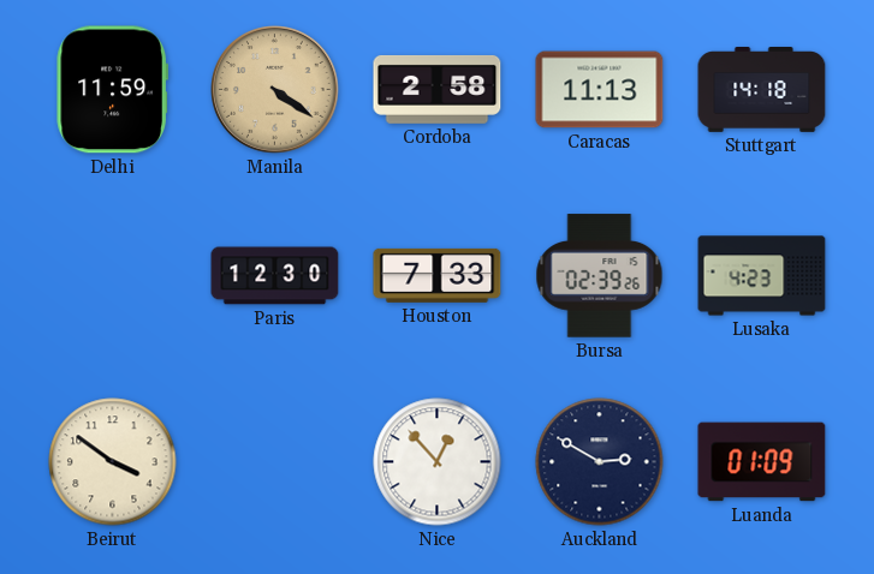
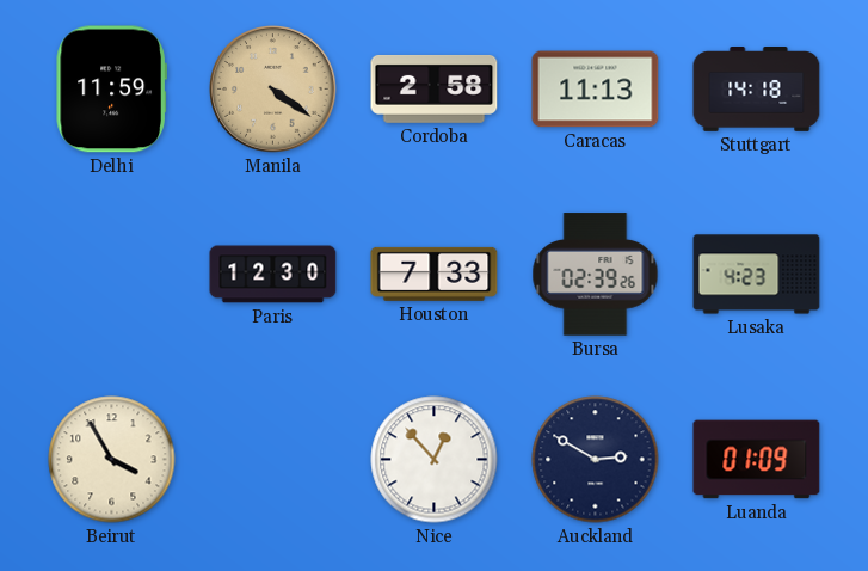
Beirut: 3:51 -> 3:55
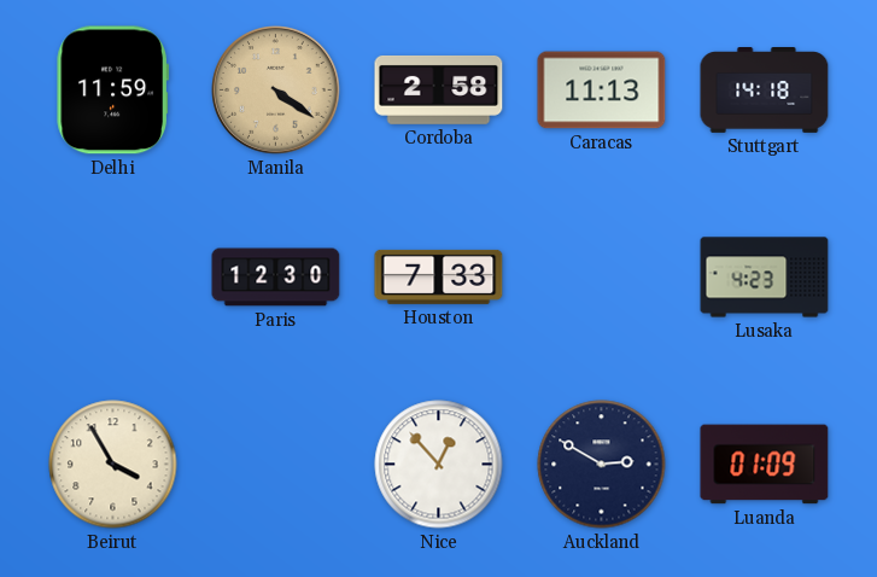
Bursa: 02:39 -> none
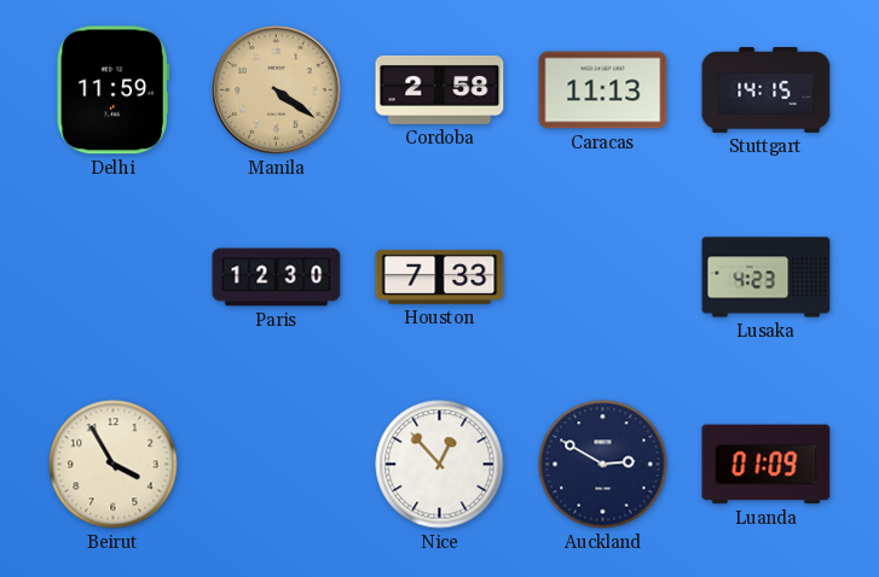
Stuttgart: 14:18 -> 14:15
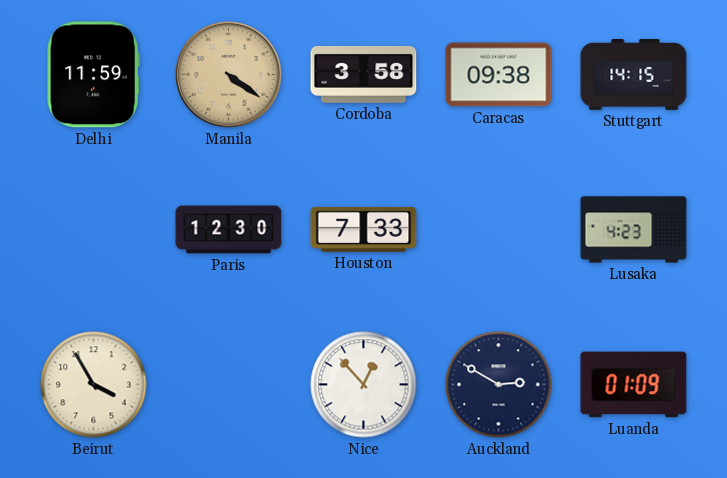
Cordoba: 2:58 -> 3:58
Caracas: 11:13 -> 09:38
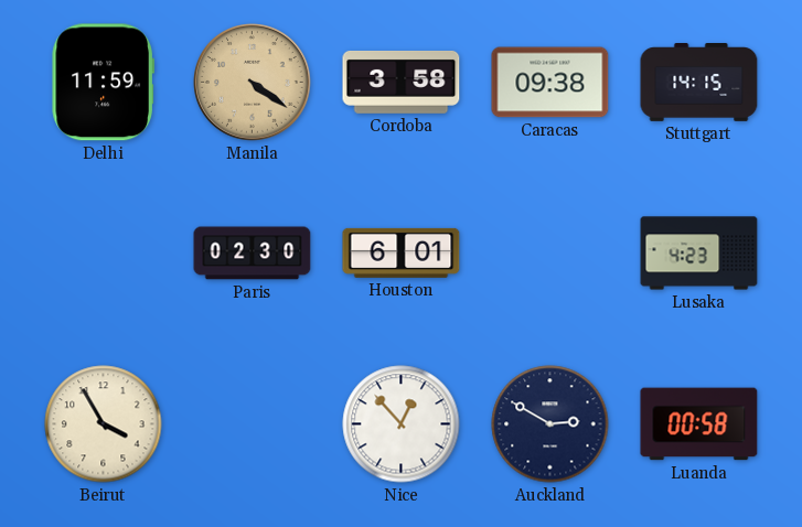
Paris: 12:30 -> 02:30
Houston: 7:33 -> 6:01
Luanda: 01:09 -> 00:58
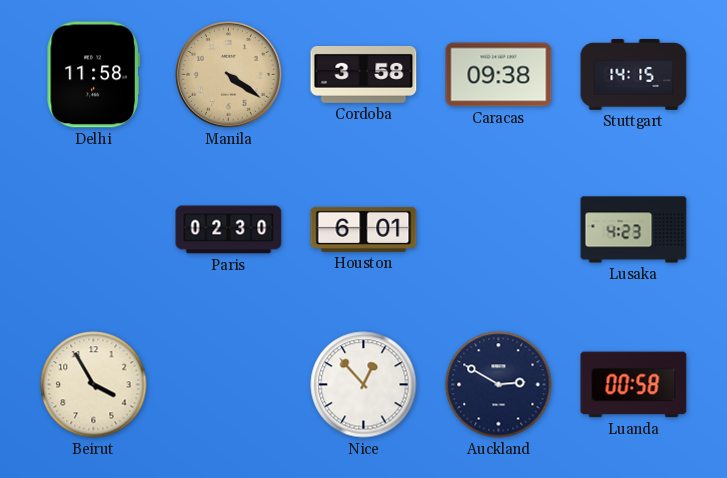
Delhi: 11:59 -> 11:58
